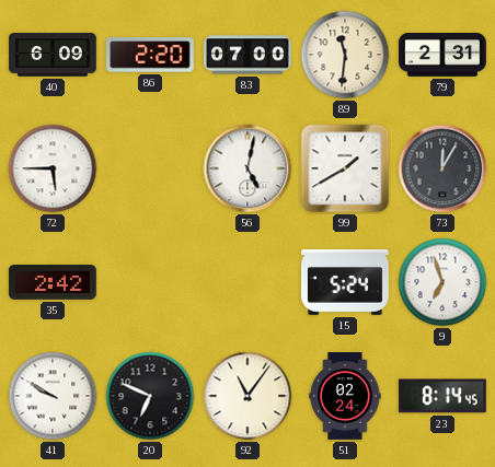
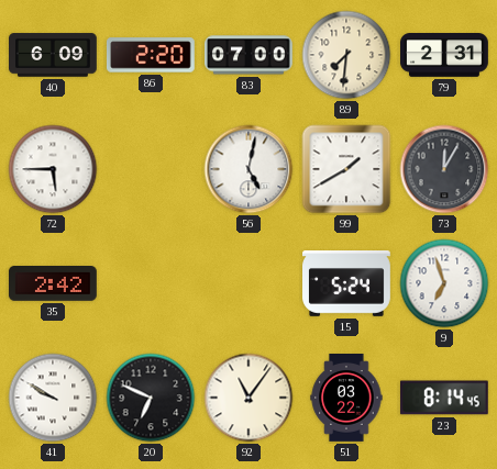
89: 11:31 -> 7:31
51: 02:24 -> 03:22
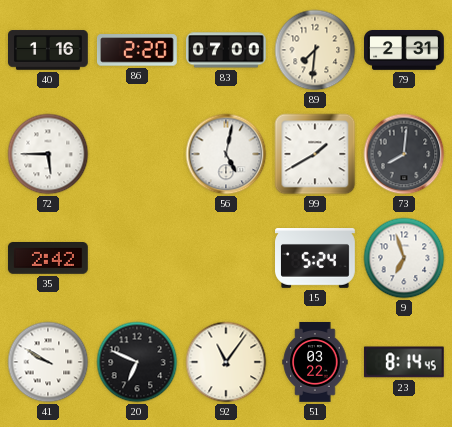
40: 6:09 -> 1:16
73: 12:05 -> 8:01
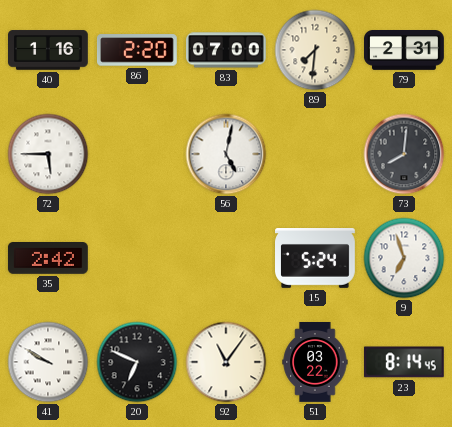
99: 1:40 -> none
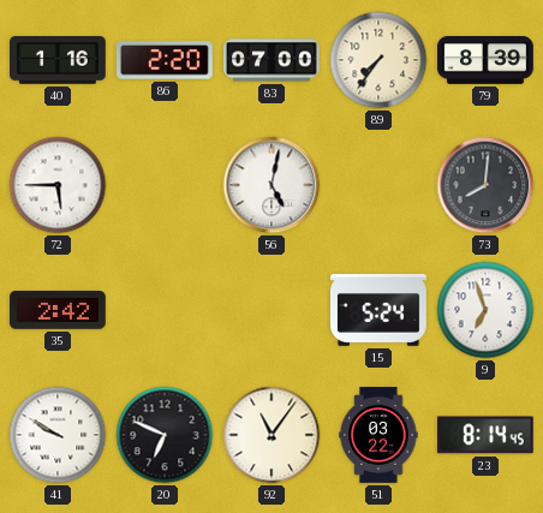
89: 7:31 -> 7:36
79: 2:31 -> 8:39
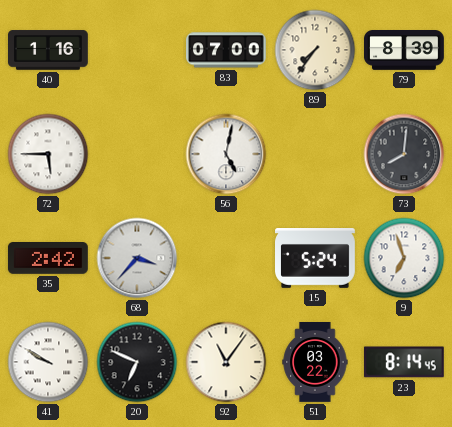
86: 2:20 -> none
68: none -> 3:37
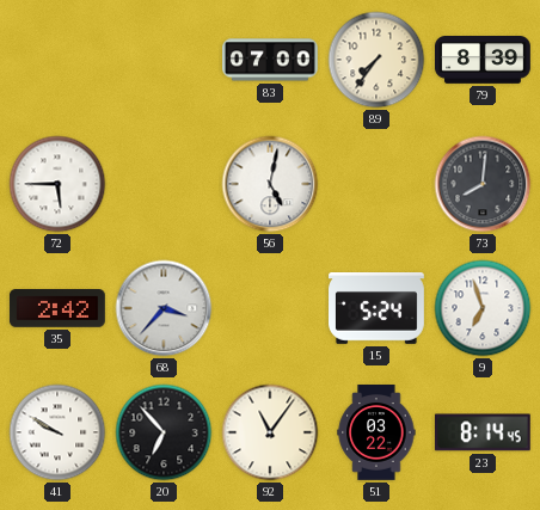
40: 1:16 -> none
20: 6:49 -> 6:53
